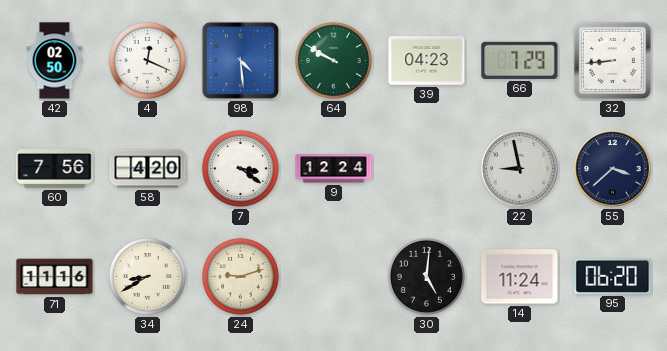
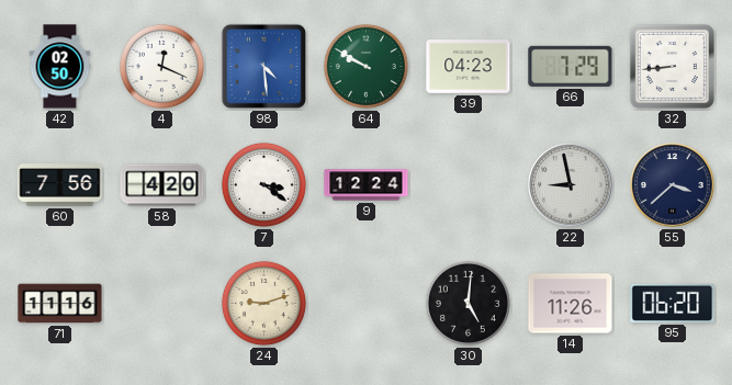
34: 8:40 -> none
14: 11:24 -> 11:26
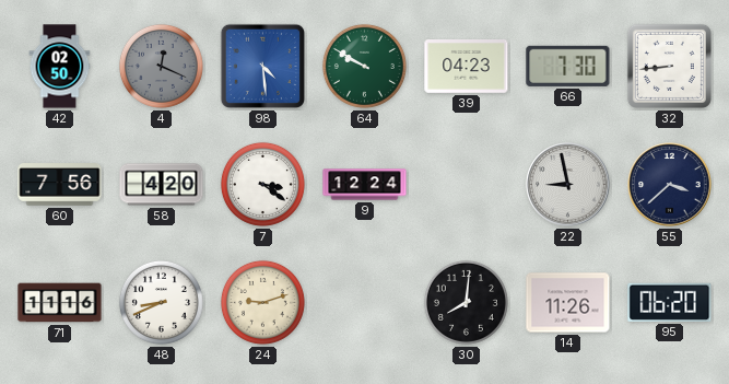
4 dial: white -> grey
66: 7:29 -> 7:30
48: none -> 8:41
30: 5:01 -> 8:01
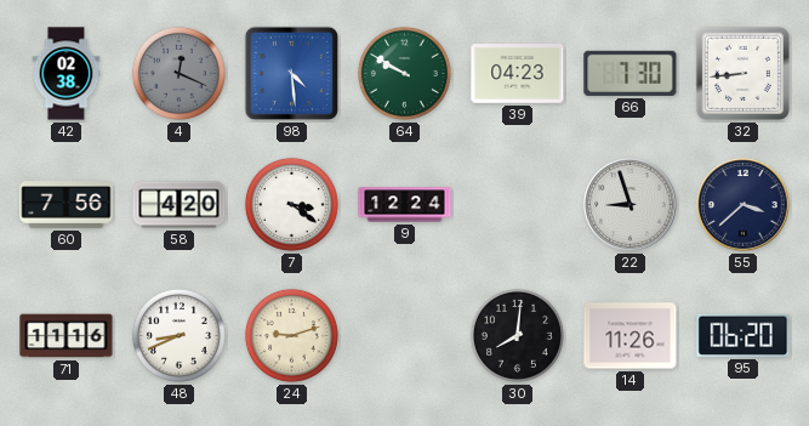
42: 02:50 -> 02:38
22: 8:58 -> 8:57
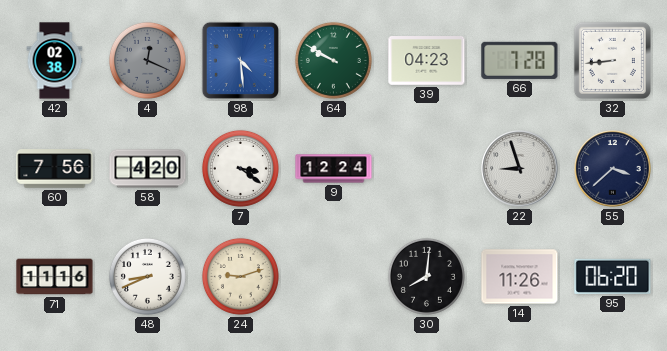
66: 7:30 -> 7:28
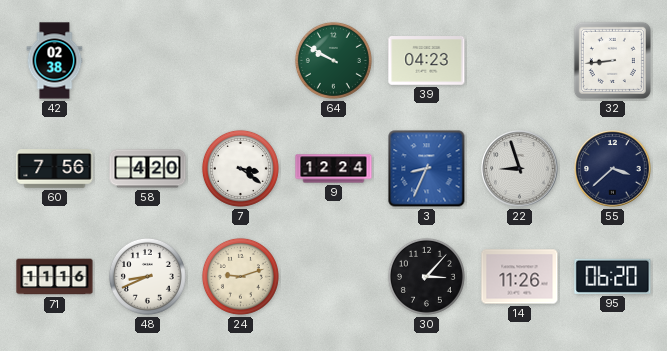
4: 12:19 -> none
98: 4:29 -> none
66: 7:28 -> none
3: none -> 8:34
30: 8:01 -> 3:07
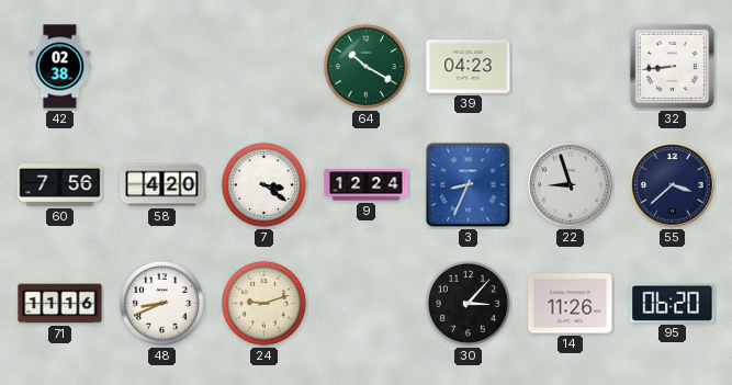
64: 9:50 -> 10:20
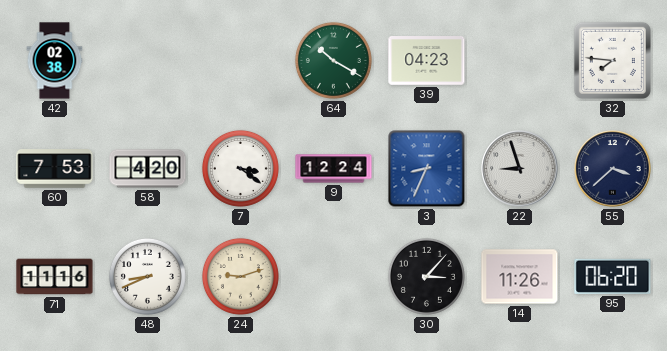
32: 8:44 -> 7:46
60: 7:56 -> 7:53
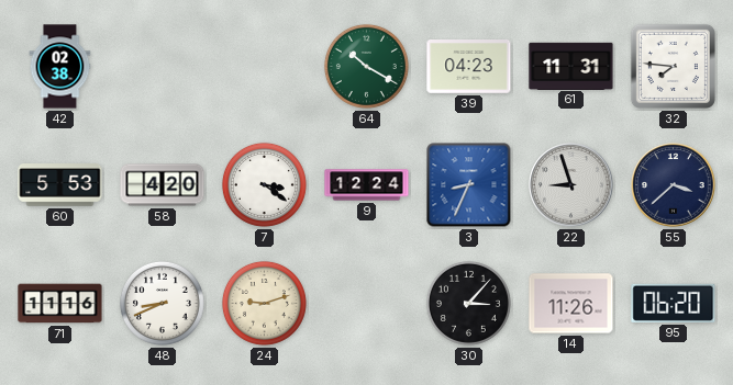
61: none -> 11:31
60: 7:53 -> 5:53
